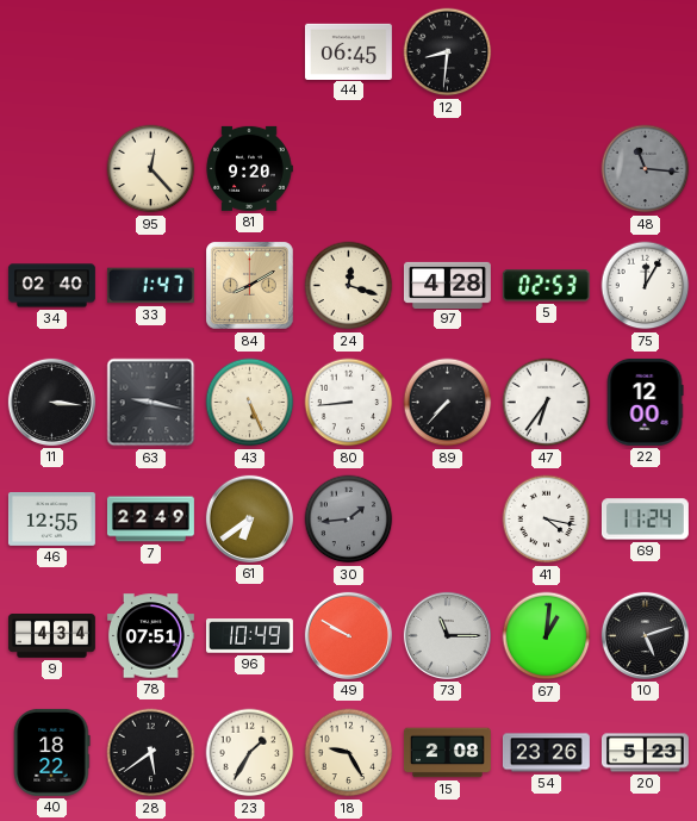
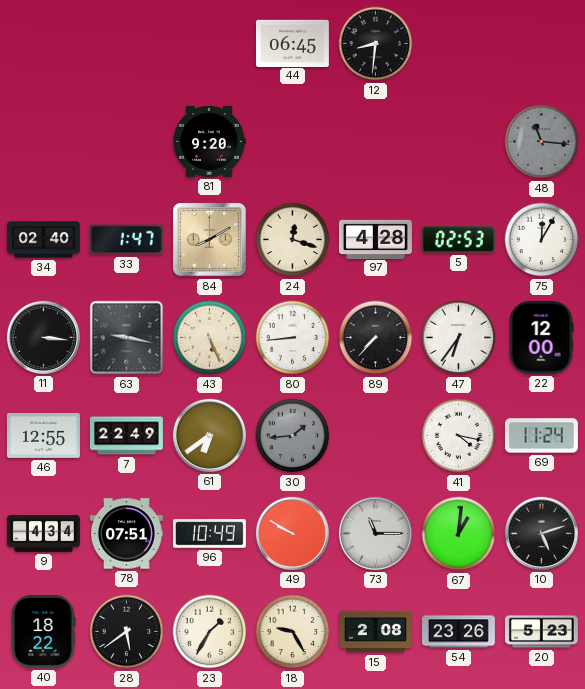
95: 12:23 -> none
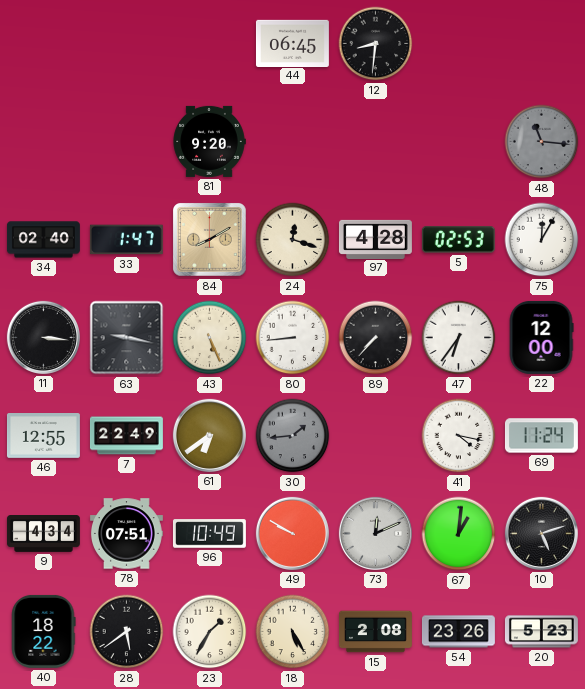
73: 11:15 -> 12:11
18: 9:25 -> 5:25
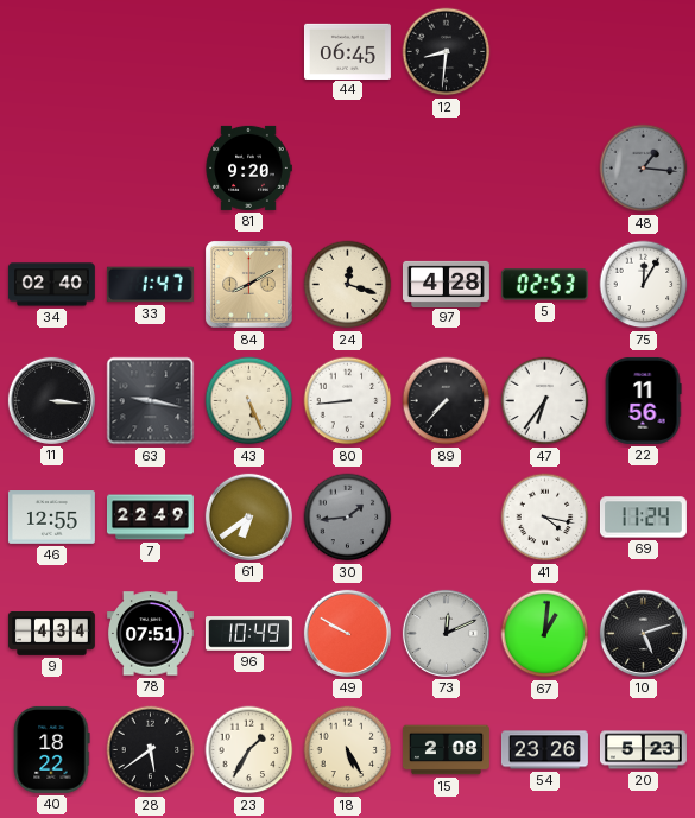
48: 11:16 -> 1:16
22: 12:00 -> 11:56
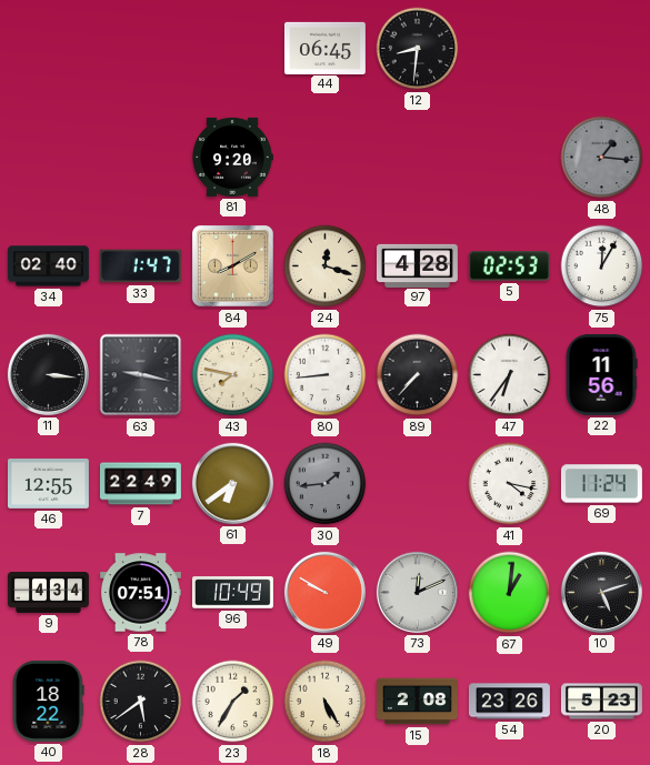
43: 5:26 -> 7:47
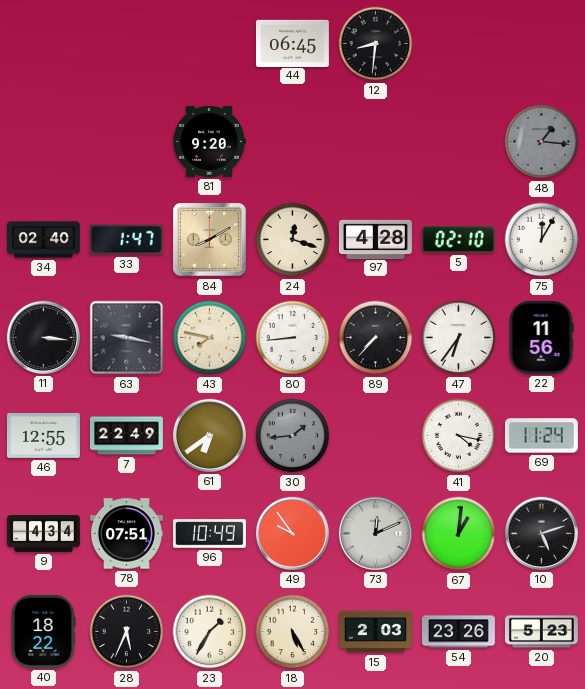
5: 02:53 -> 02:10
49: 9:50 -> 9:54
28: 5:39 -> 5:34
15: 2:08 -> 2:03
